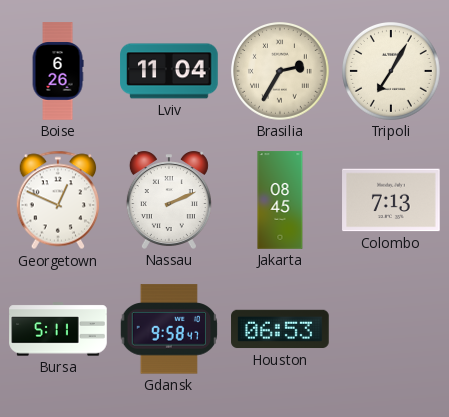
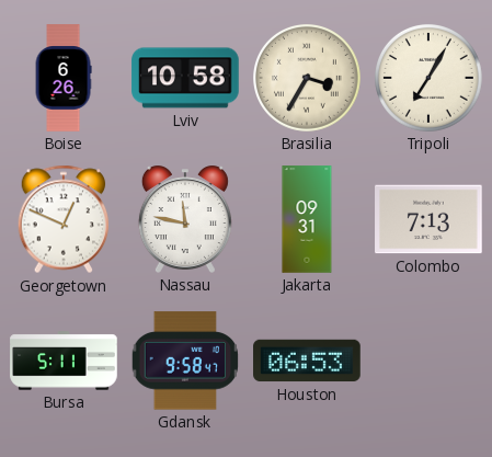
Lviv: 11:04 -> 10:58
Brasilia: 2:35 -> 3:35
Nassau: 2:11 -> 11:47
Jakarta: 08:45 -> 09:31
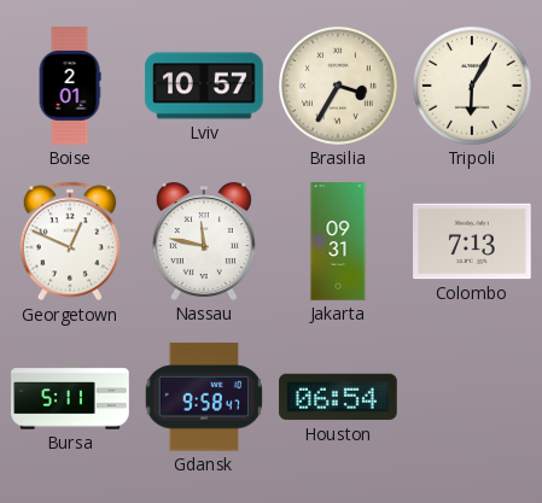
Boise: 6:26 -> 2:01
Lviv: 10:58 -> 10:57
Tripoli: 7:05 -> 6:05
Houston: 06:53 -> 06:54
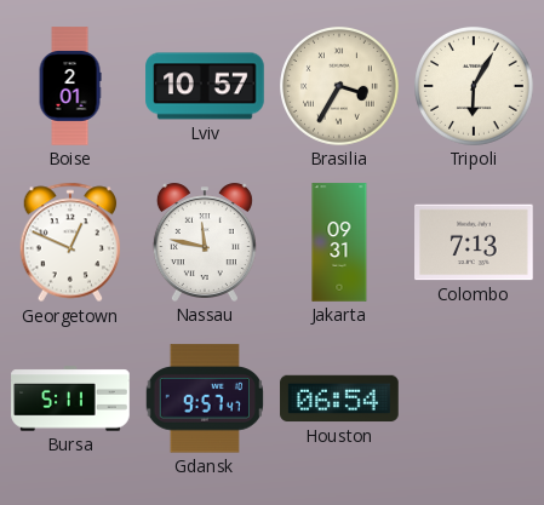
Gdansk: 9:58 -> 9:57
